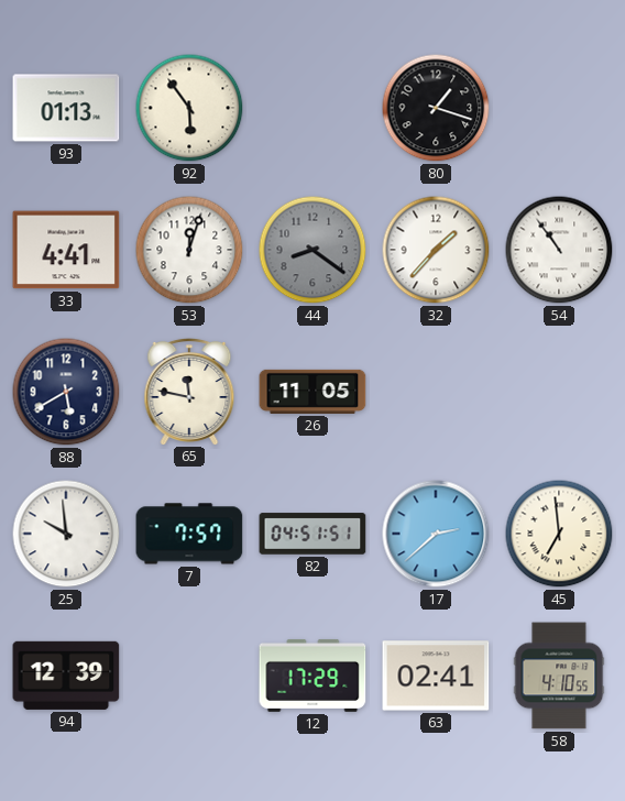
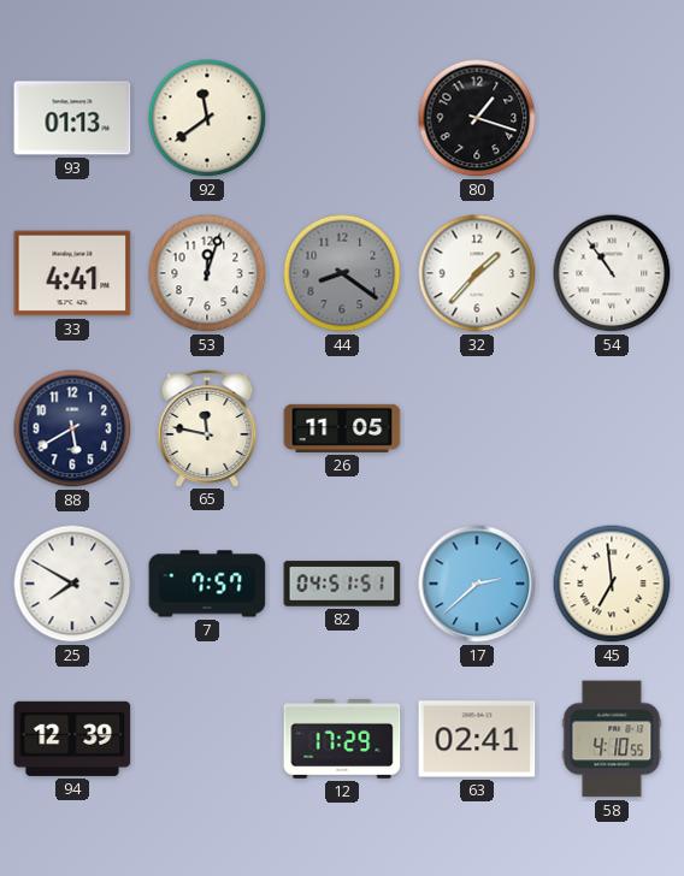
92: 5:54 -> 11:39
25: 9:59 -> 7:50
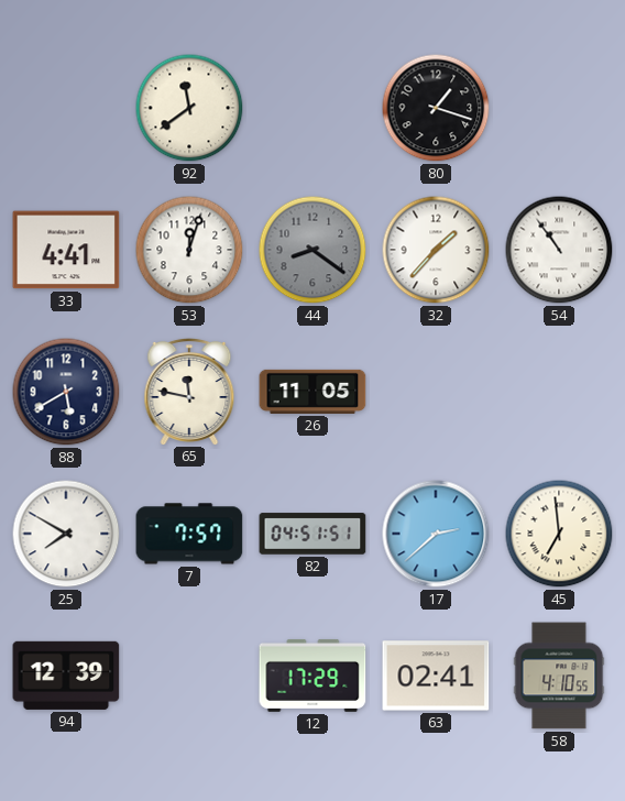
93: 01:13 -> none
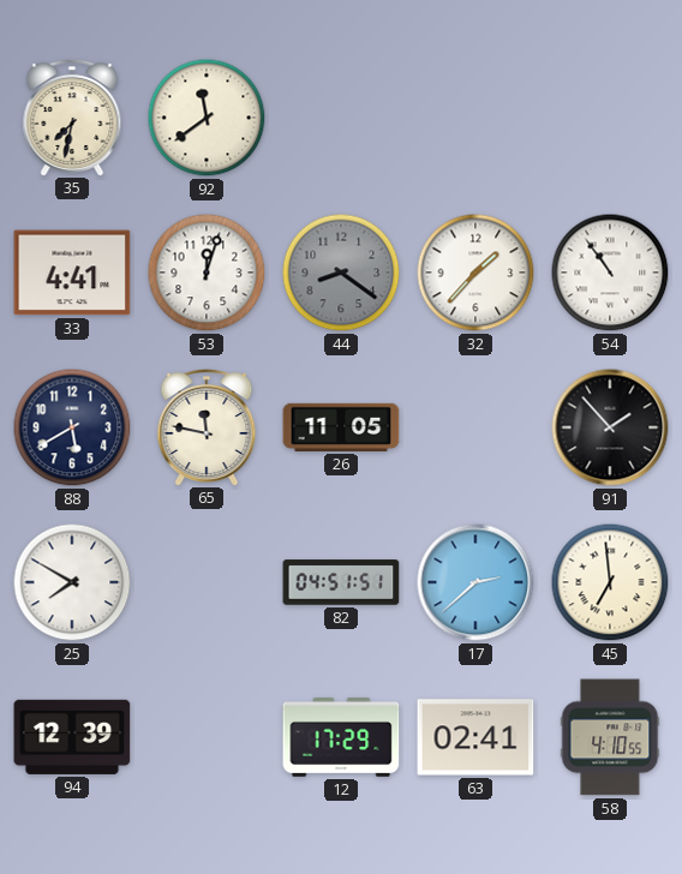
35: none -> 7:32
80: 1:18 -> none
91: none -> 1:53
7: 7:57 -> none
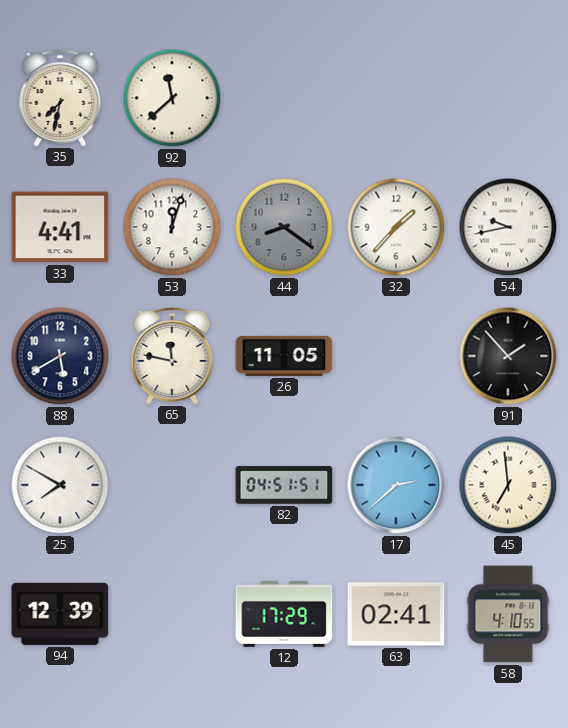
92: 11:39 -> 11:38
54: 10:54 -> 9:43
